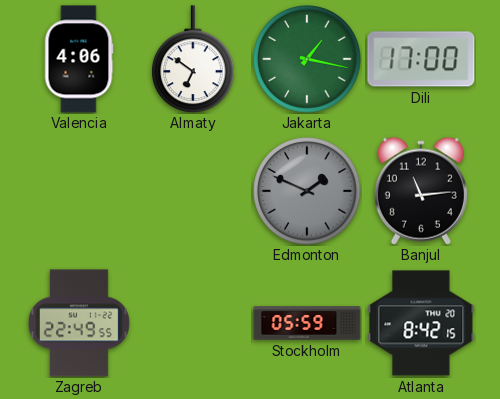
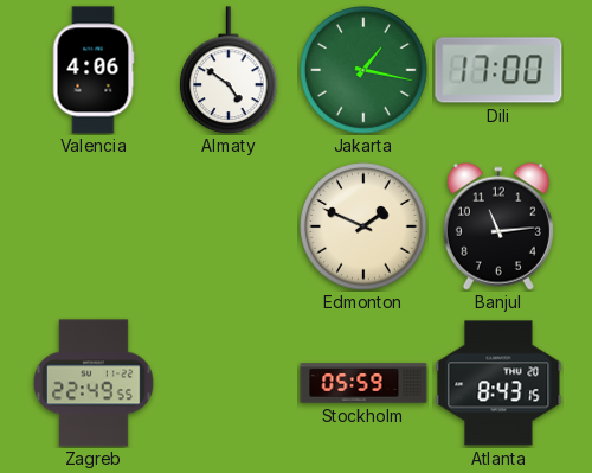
Almaty: 6:51 -> 4:51
Edmonton dial: grey -> cream
Atlanta: 8:42 -> 8:43
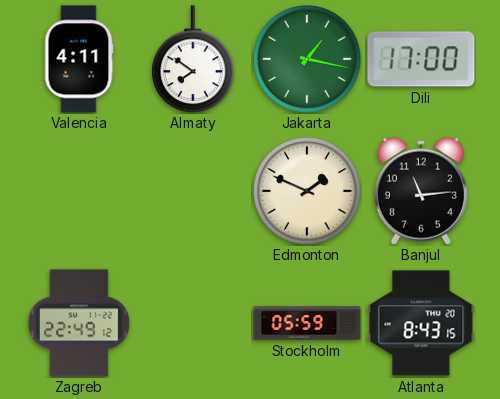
Valencia: 4:06 -> 4:11
Almaty: 4:51 -> 7:51
Zagreb: 22:49:55 -> 22:49:12
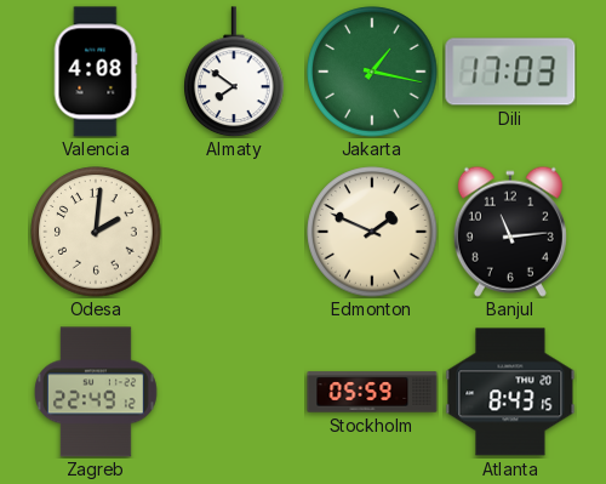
Valencia: 4:11 -> 4:08
Dili: 17:00 -> 17:03
Odesa: none -> 2:01
